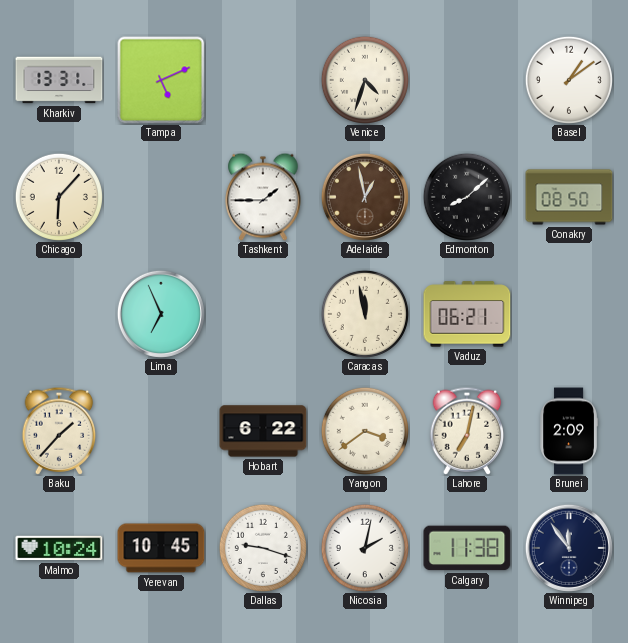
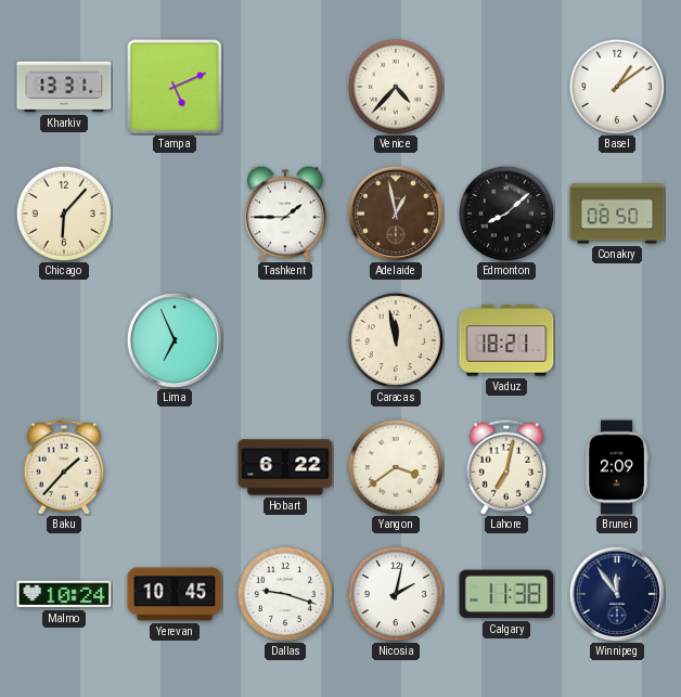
Venice: 4:33 -> 4:37
Vaduz: 06:21 -> 18:21
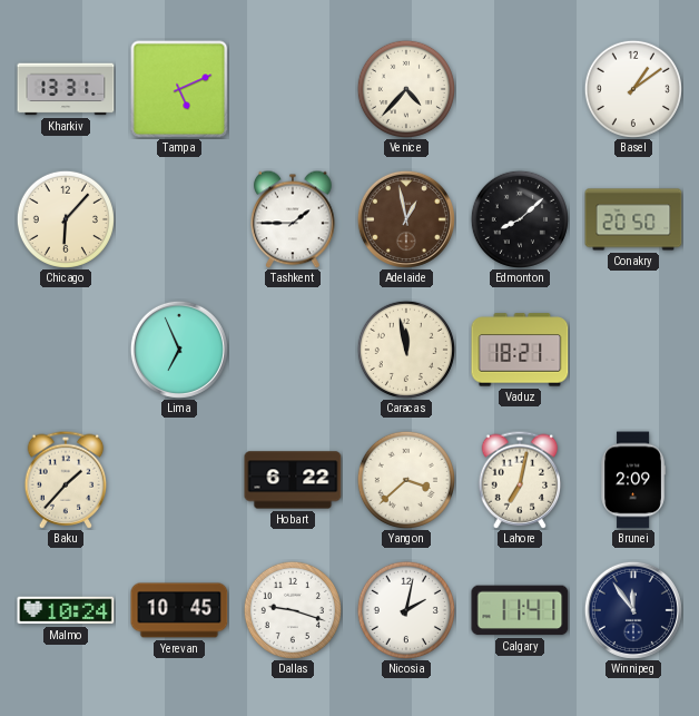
Conakry: 08:50 -> 20:50
Yangon: 3:39 -> 3:38
Calgary: 11:38 -> 11:41
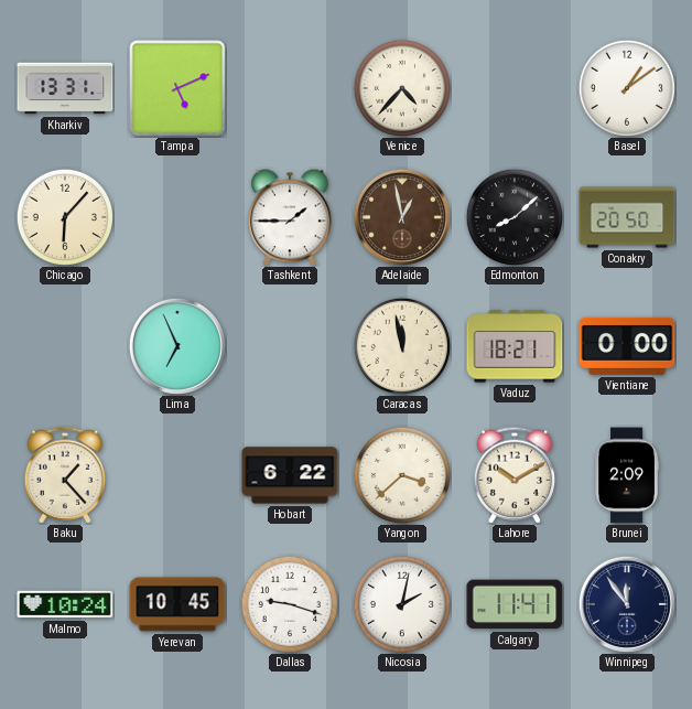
Vientiane: none -> 0:00
Baku: 1:37 -> 1:23
Lahore: 7:02 -> 10:10
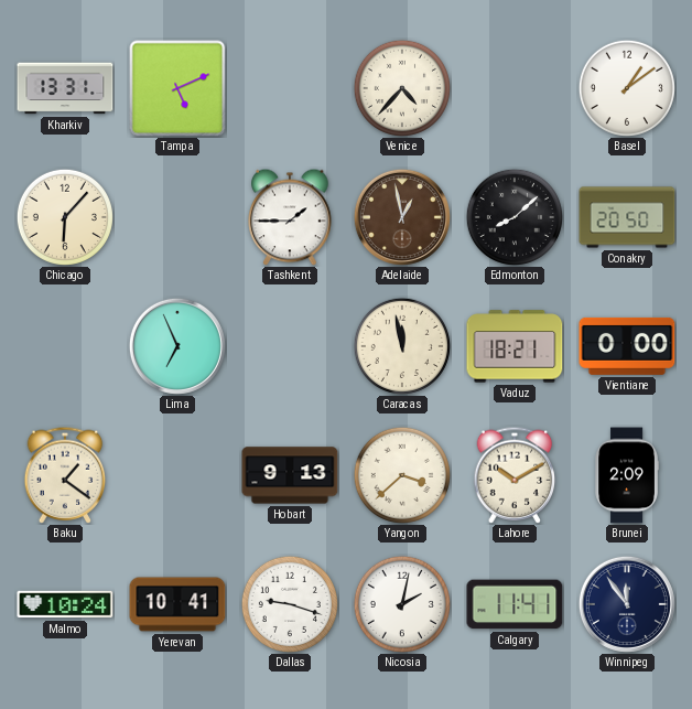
Baku: 1:23 -> 1:21
Hobart: 6:22 -> 9:13
Yerevan: 10:45 -> 10:41
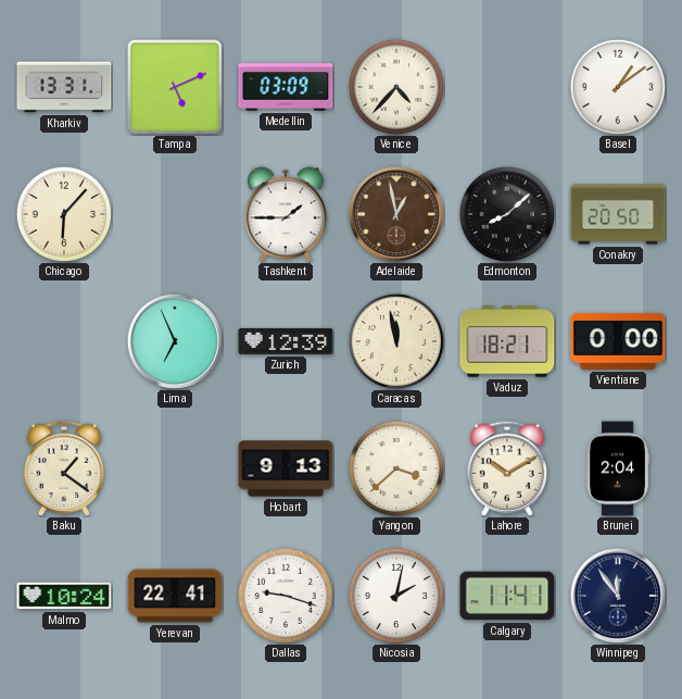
Medellin: none -> 03:09
Zurich: none -> 12:39
Brunei: 2:09 -> 2:04
Yerevan: 10:41 -> 22:41
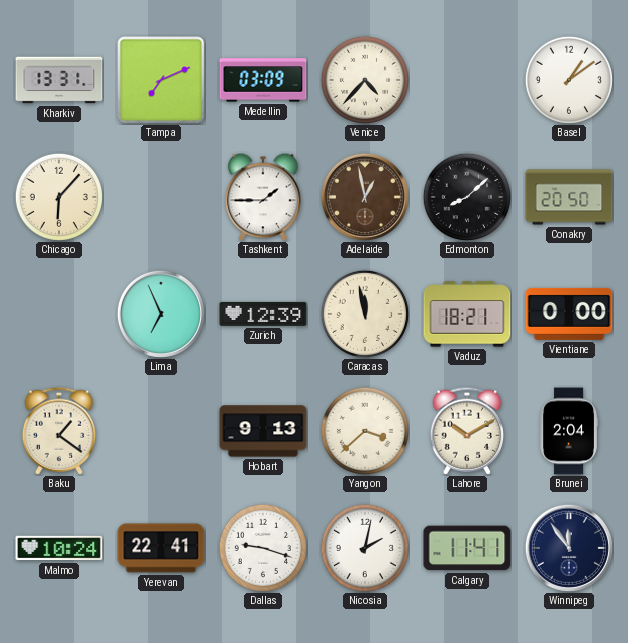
Tampa: 5:11 -> 7:11
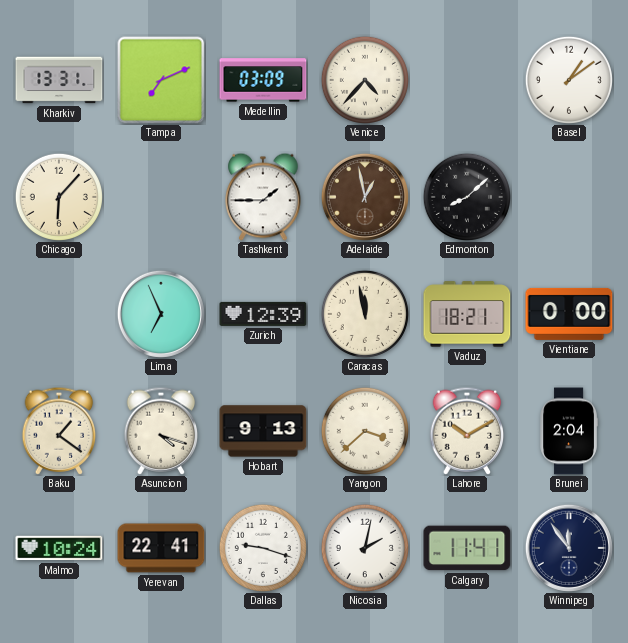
Conakry: 20:50 -> none
Asuncion: none -> 4:18
